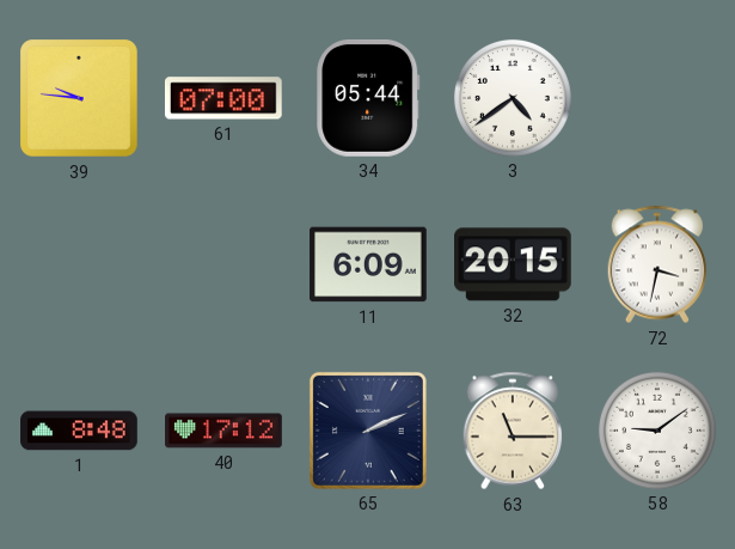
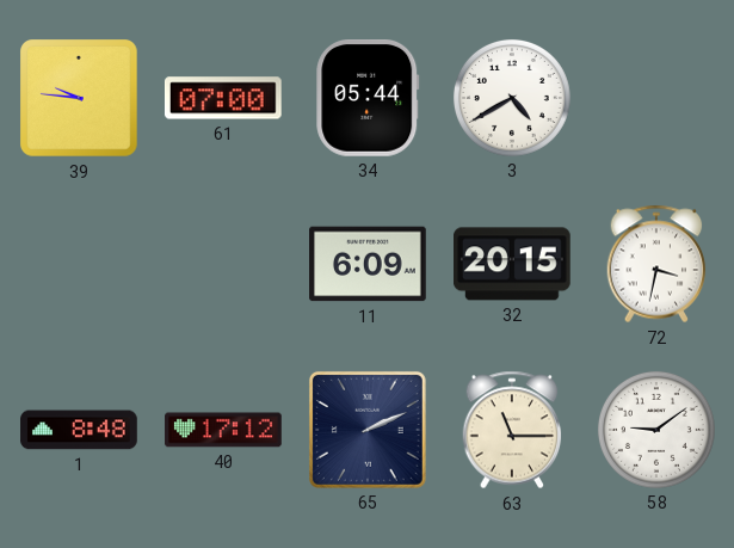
3: 4:39 -> 4:40
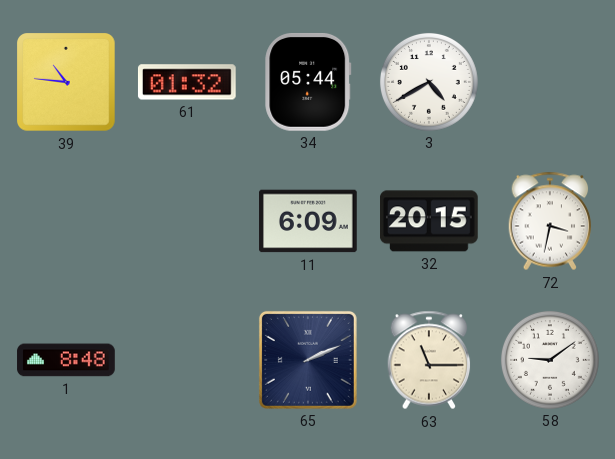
39: 9:46 -> 10:46
61: 07:00 -> 01:32
40: 17:12 -> none
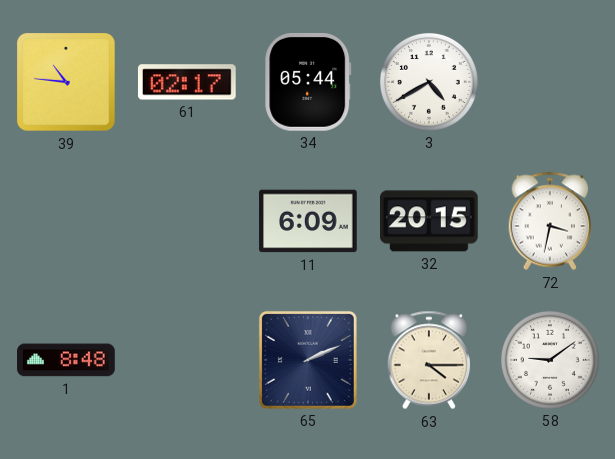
61: 01:32 -> 02:17
63: 11:15 -> 4:15
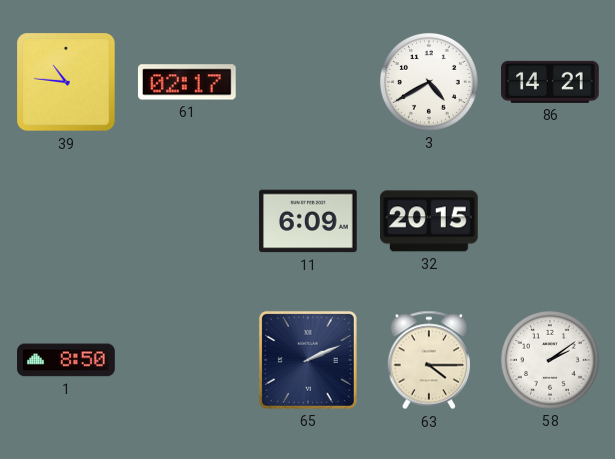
34: 05:44 -> none
86: none -> 14:21
72: 3:32 -> none
1: 8:48 -> 8:50
58: 9:09 -> 2:09
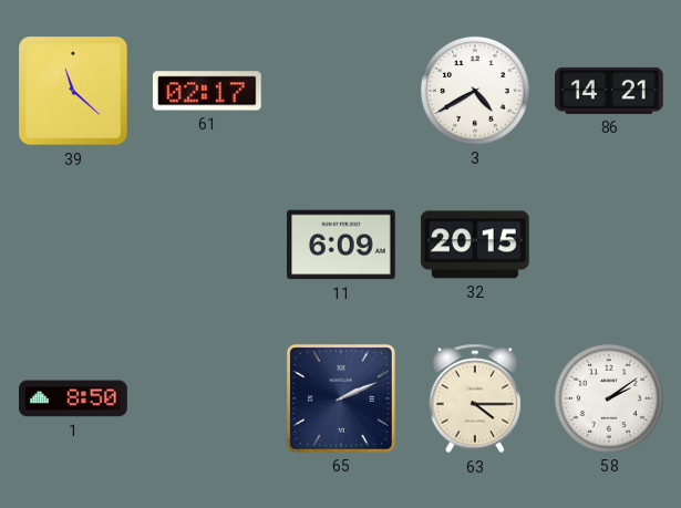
39: 10:46 -> 11:22
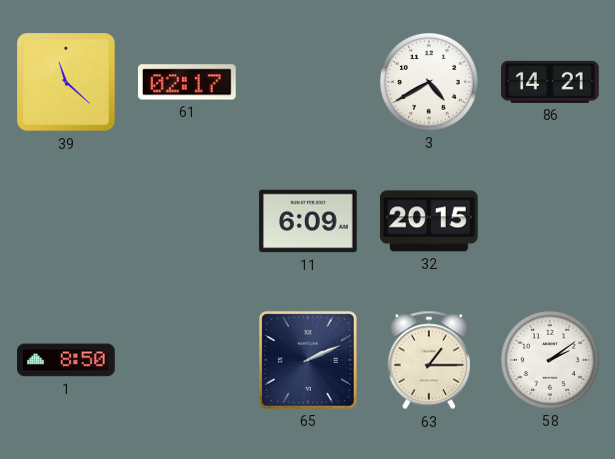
63: 4:15 -> 1:15
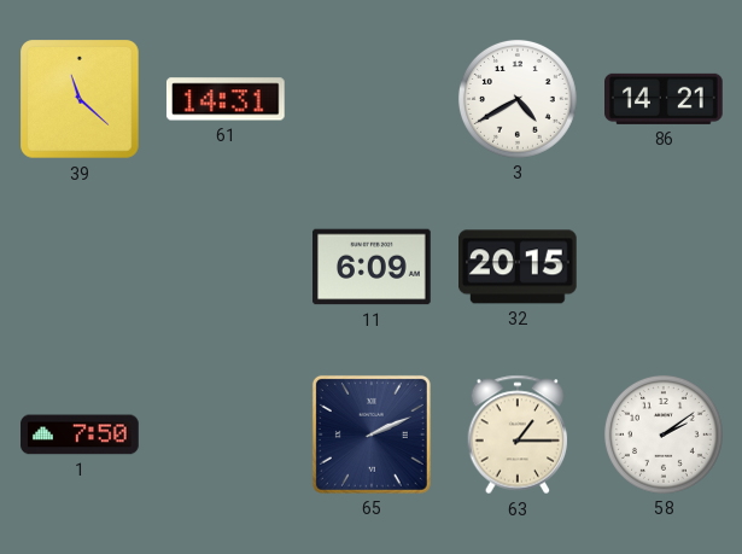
61: 02:17 -> 14:31
1: 8:50 -> 7:50
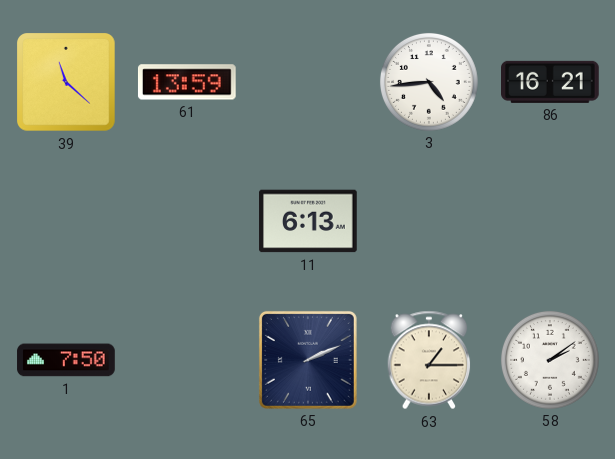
61: 14:31 -> 13:59
3: 4:40 -> 4:44
86: 14:21 -> 16:21
11: 6:09 -> 6:13
32: 20:15 -> none
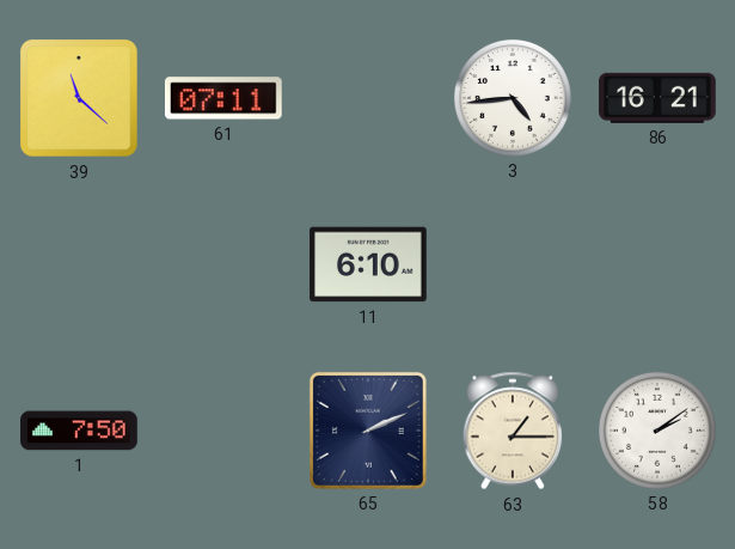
61: 13:59 -> 07:11
11: 6:13 -> 6:10
